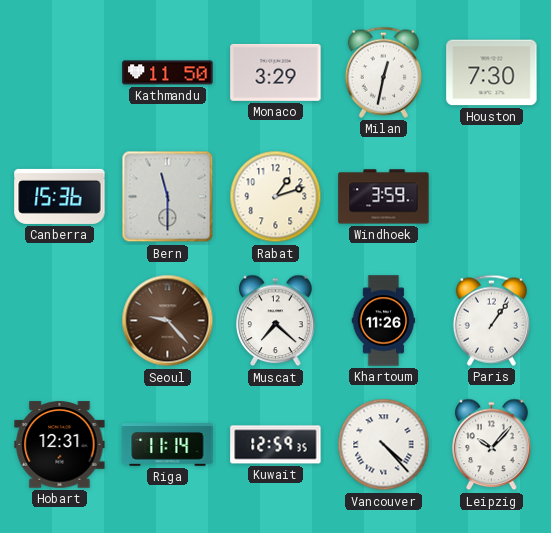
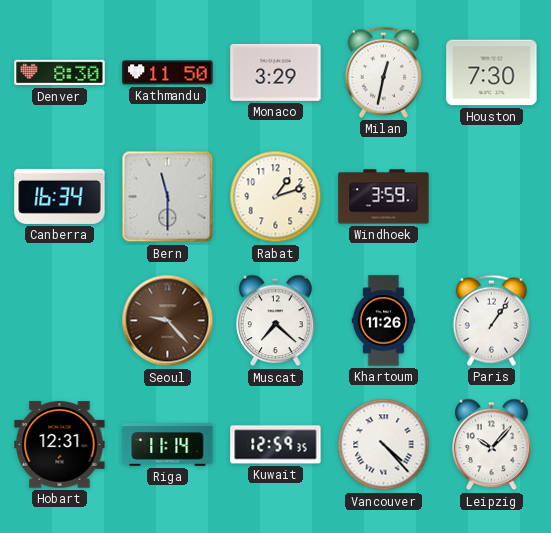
Denver: none -> 8:30
Canberra: 15:36 -> 16:34
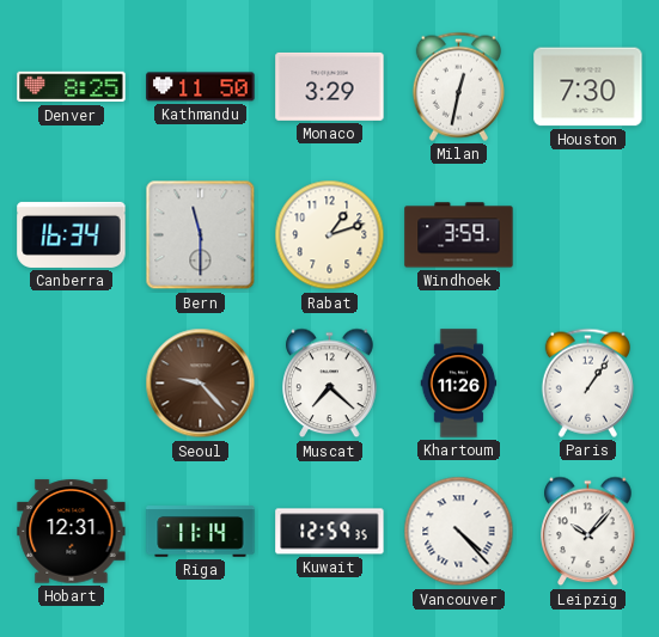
Denver: 8:30 -> 8:25
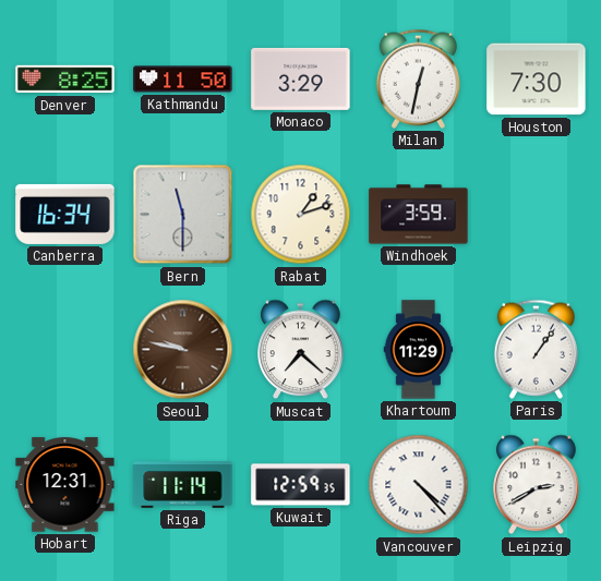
Seoul: 9:23 -> 9:47
Khartoum: 11:26 -> 11:29
Leipzig: 10:07 -> 2:40
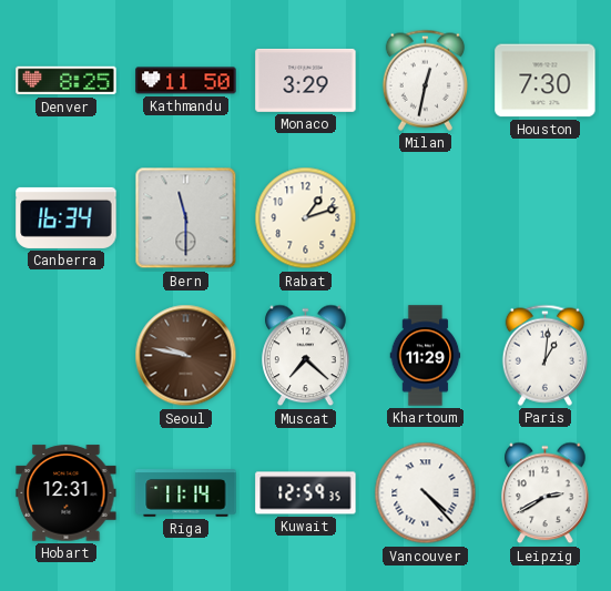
Windhoek: 3:59 -> none
Paris: 1:06 -> 1:01
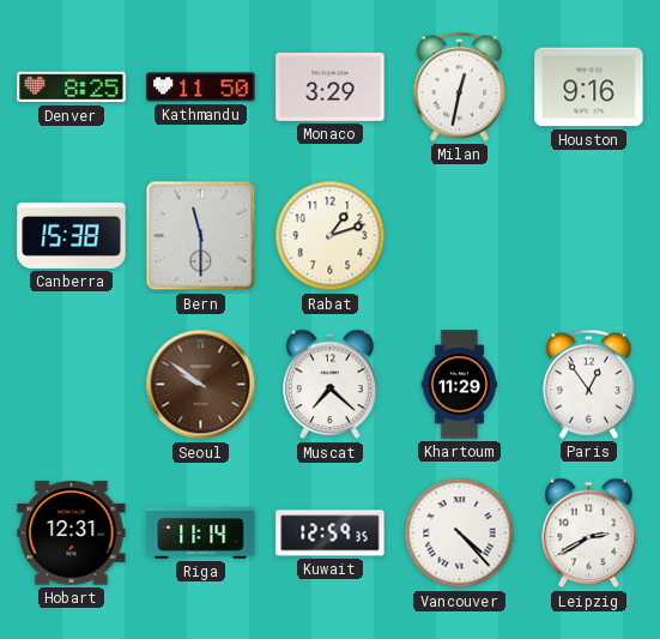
Houston: 7:30 -> 9:16
Canberra: 16:34 -> 15:38
Seoul: 9:47 -> 9:51
Paris: 1:01 -> 12:54
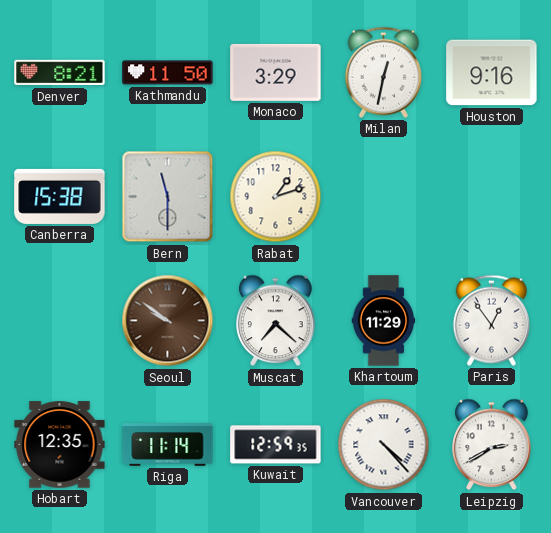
Denver: 8:25 -> 8:21
Hobart: 12:31 -> 12:35
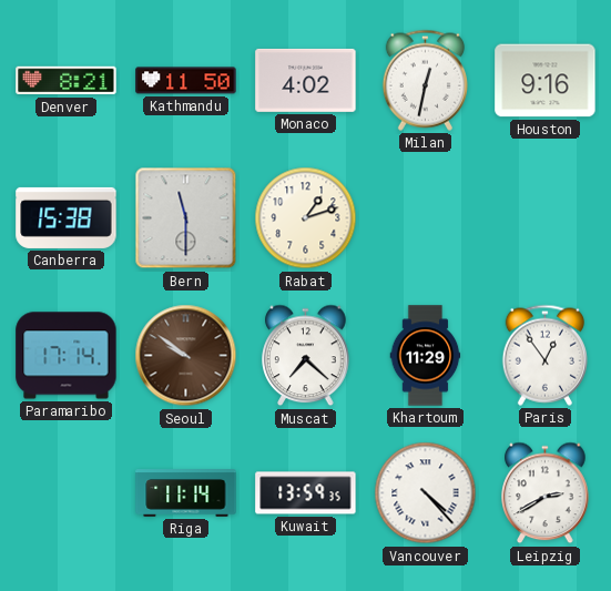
Monaco: 3:29 -> 4:02
Paramaribo: none -> 17:14
Hobart: 12:35 -> none
Kuwait: 12:59 -> 13:59
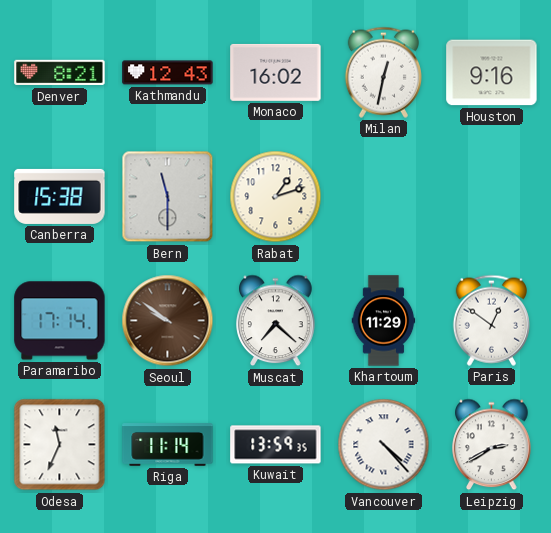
Kathmandu: 11:50 -> 12:43
Monaco: 4:02 -> 16:02
Paris: 12:54 -> 12:51
Odesa: none -> 11:34
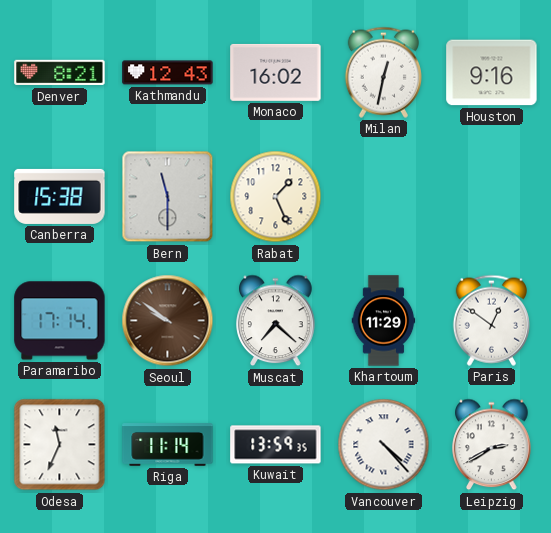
Rabat: 1:12 -> 1:26
